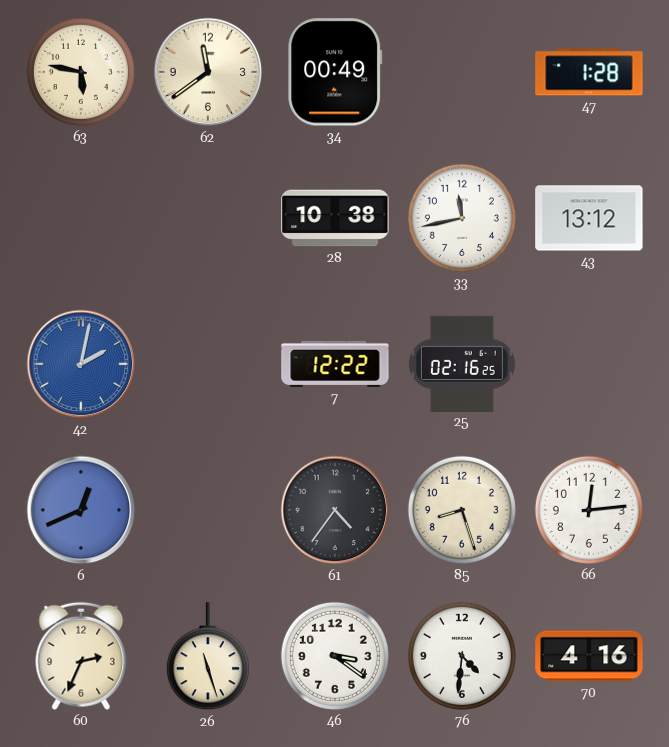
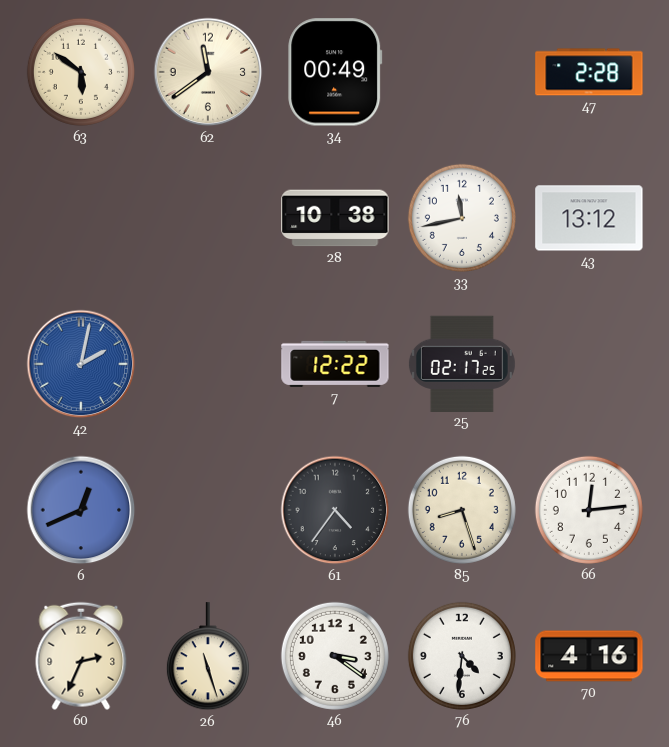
63: 5:47 -> 5:51
47: 1:28 -> 2:28
25: 02:16 -> 02:17
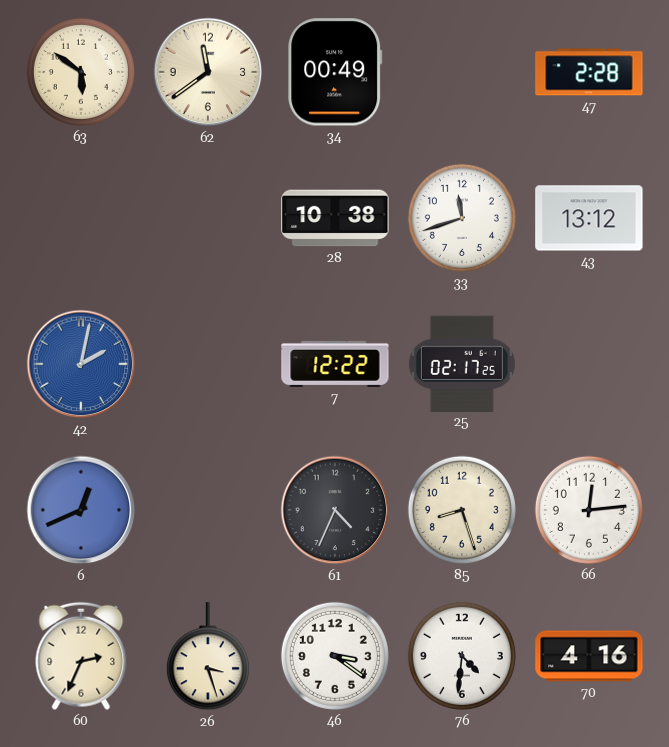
33: 11:43 -> 11:42
61: 4:36 -> 4:34
26: 11:27 -> 3:27
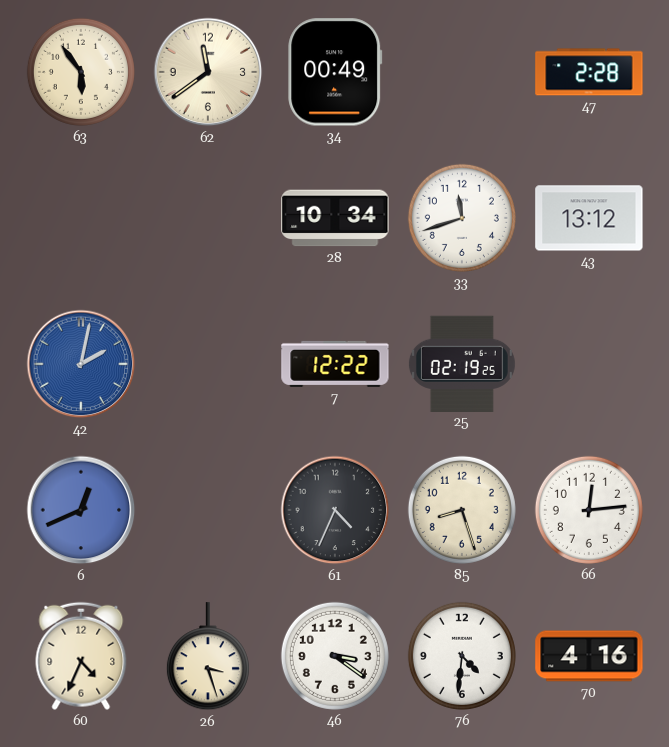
63: 5:51 -> 5:54
28: 10:38 -> 10:34
25: 02:17 -> 02:19
60: 2:34 -> 4:34
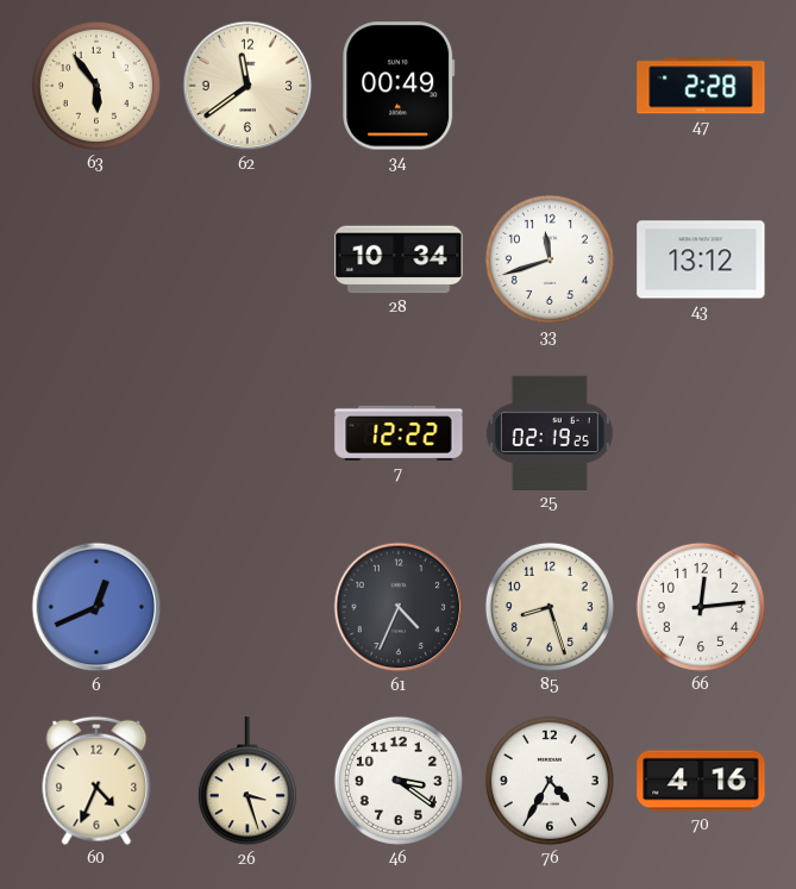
42: 2:02 -> none
76: 4:31 -> 4:35
